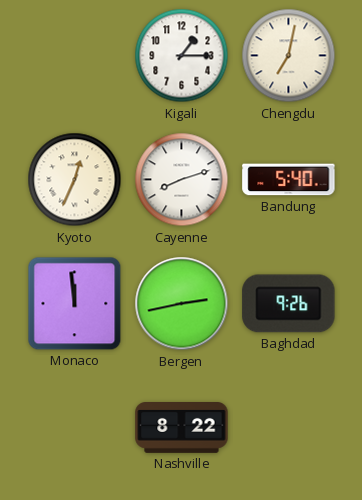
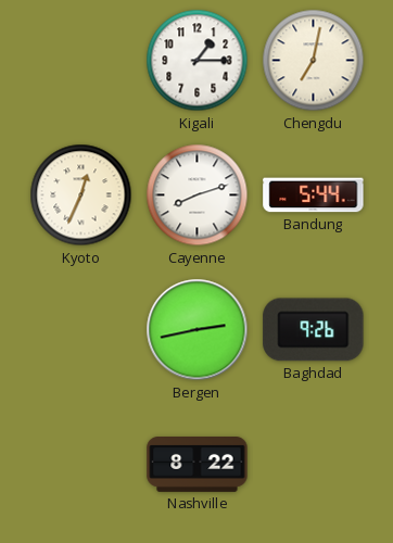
Bandung: 5:40 -> 5:44
Monaco: 11:59 -> none
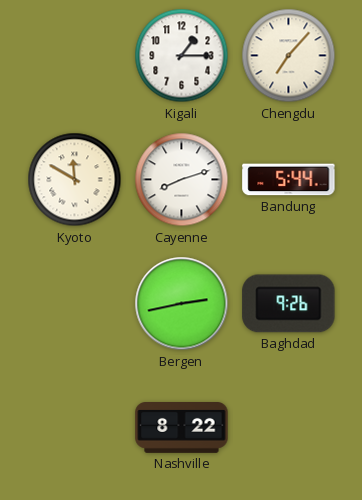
Chengdu: 7:02 -> 7:07
Kyoto: 12:34 -> 11:50
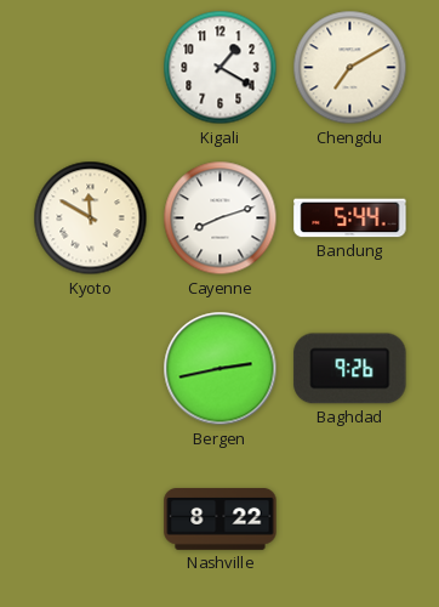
Kigali: 1:15 -> 1:20
Chengdu: 7:07 -> 7:10
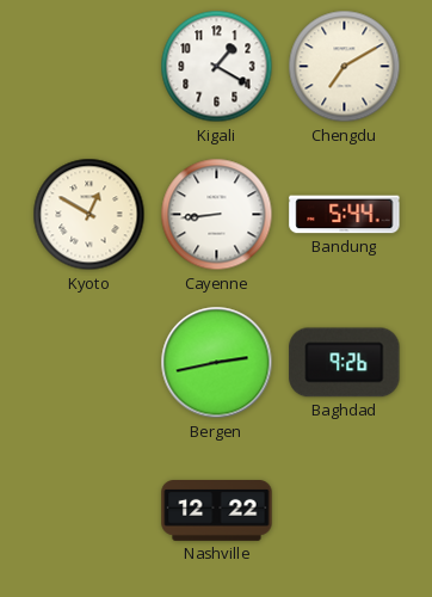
Kyoto: 11:50 -> 12:50
Cayenne: 8:12 -> 8:44
Nashville: 8:22 -> 12:22
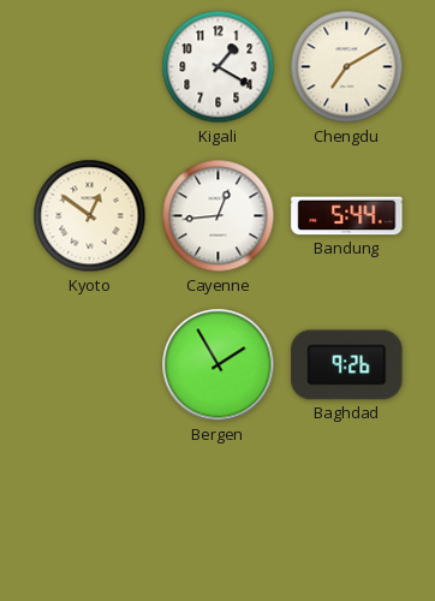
Kyoto: 12:50 -> 12:51
Cayenne: 8:44 -> 12:44
Bergen: 2:43 -> 1:55
Nashville: 12:22 -> none
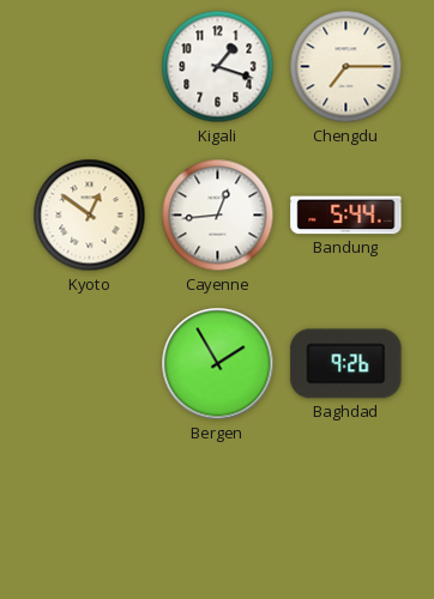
Kigali: 1:20 -> 1:18
Chengdu: 7:10 -> 7:15
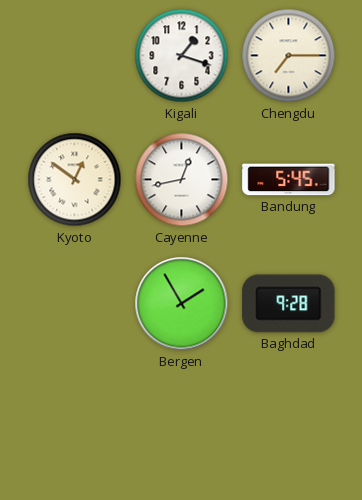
Cayenne: 12:44 -> 12:43
Bandung: 5:44 -> 5:45
Baghdad: 9:26 -> 9:28
